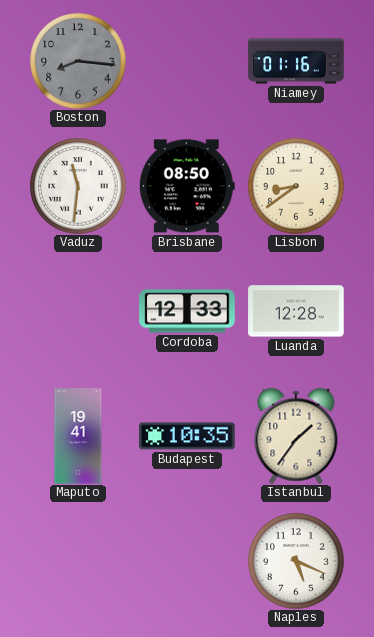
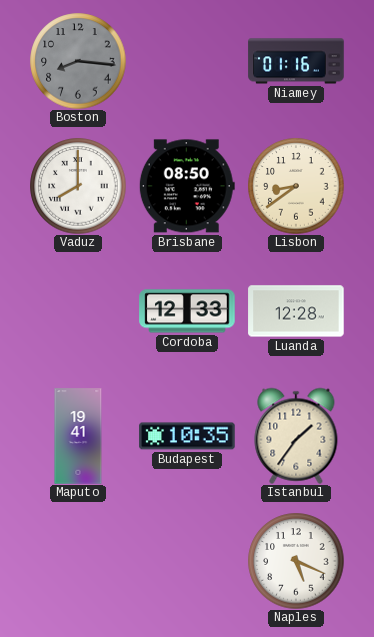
Vaduz: 11:31 -> 8:00
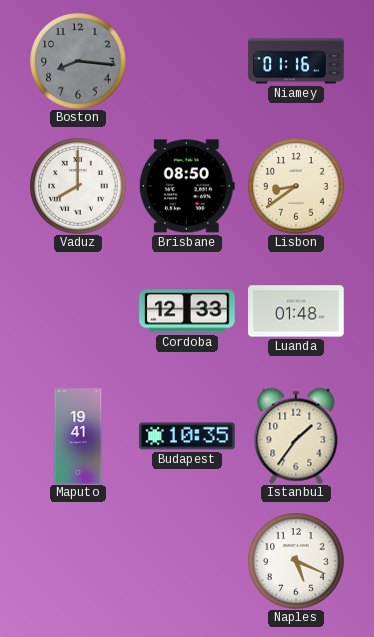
Luanda: 12:28 -> 01:48
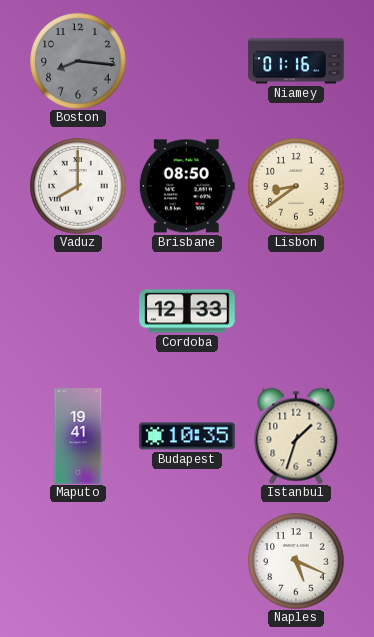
Luanda: 01:48 -> none
Istanbul: 1:36 -> 1:33
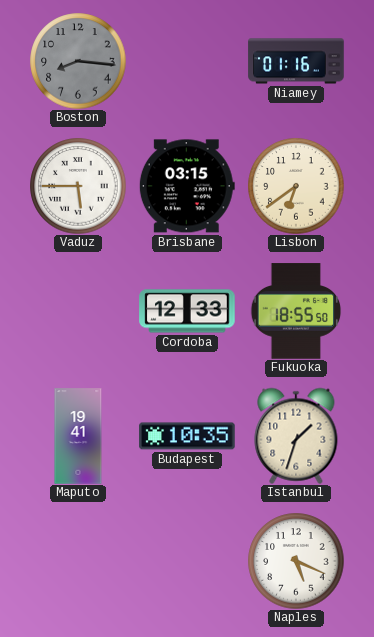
Vaduz: 8:00 -> 5:45
Brisbane: 08:50 -> 03:15
Lisbon: 8:39 -> 6:39
Fukuoka: none -> 18:55
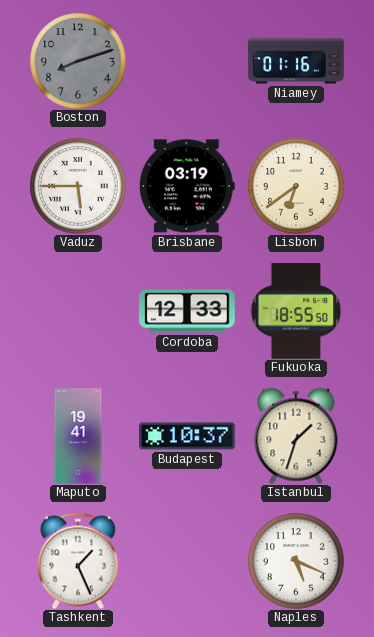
Boston: 8:16 -> 8:12
Brisbane: 03:15 -> 03:19
Budapest: 10:35 -> 10:37
Tashkent: none -> 1:26
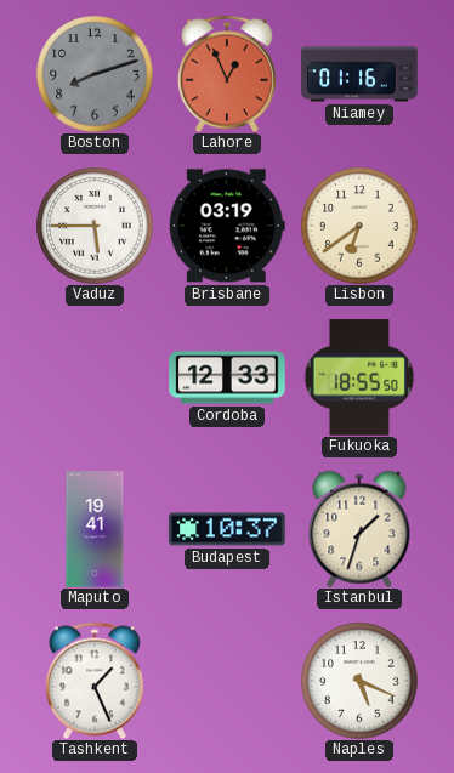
Lahore: none -> 12:56
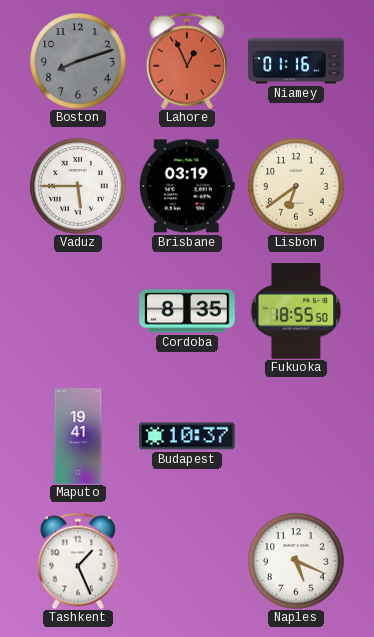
Cordoba: 12:33 -> 8:35
Istanbul: 1:33 -> none
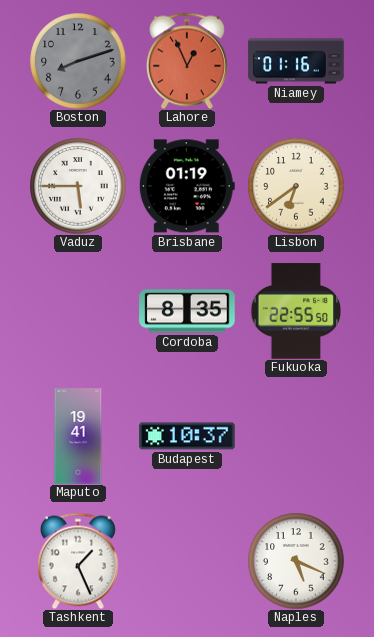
Brisbane: 03:19 -> 01:19
Fukuoka: 18:55 -> 22:55
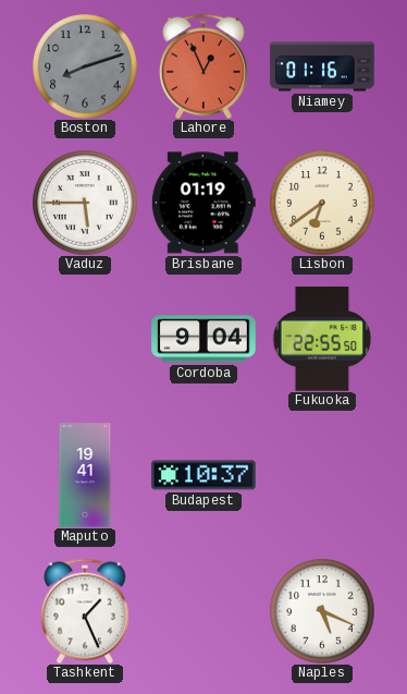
Cordoba: 8:35 -> 9:04
